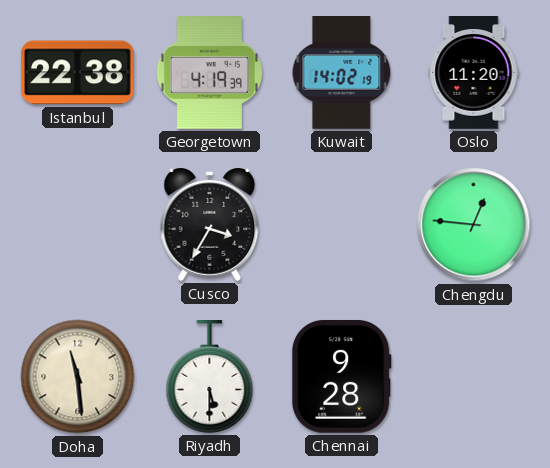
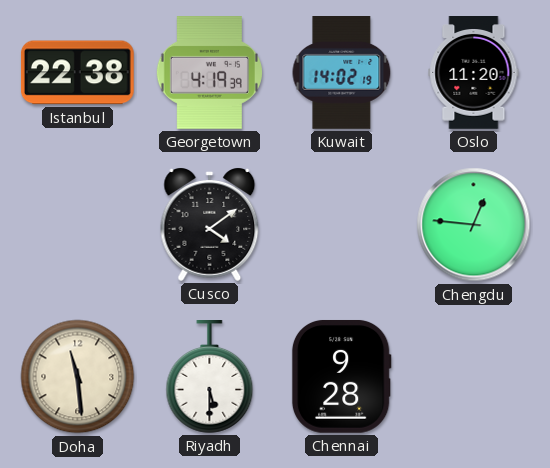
Cusco: 3:35 -> 4:09
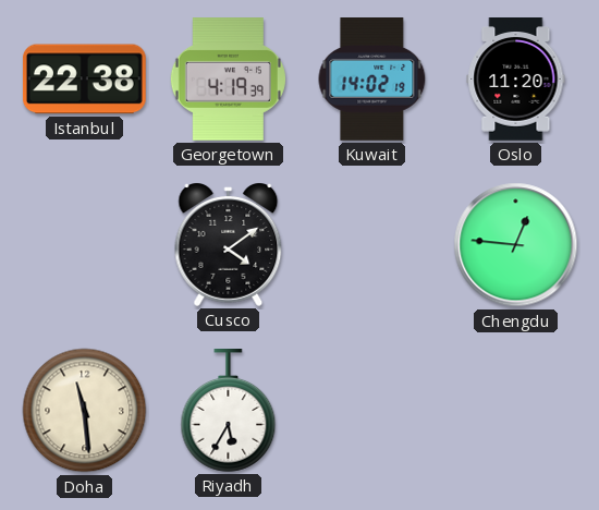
Riyadh: 5:30 -> 5:35
Chennai: 9:28 -> none
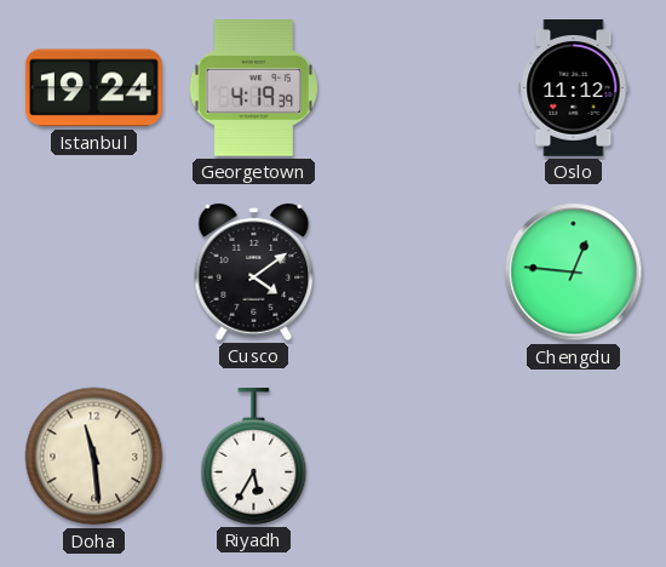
Istanbul: 22:38 -> 19:24
Kuwait: 14:02 -> none
Oslo: 11:20 -> 11:12
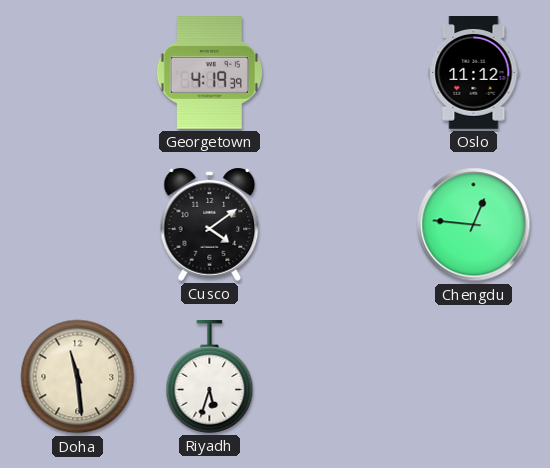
Istanbul: 19:24 -> none
Riyadh: 5:35 -> 5:33
